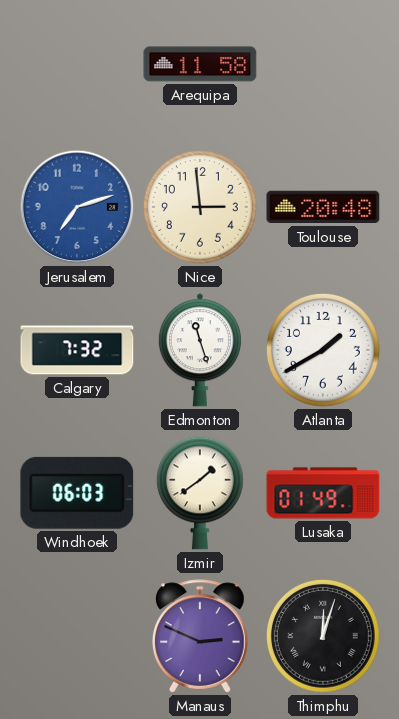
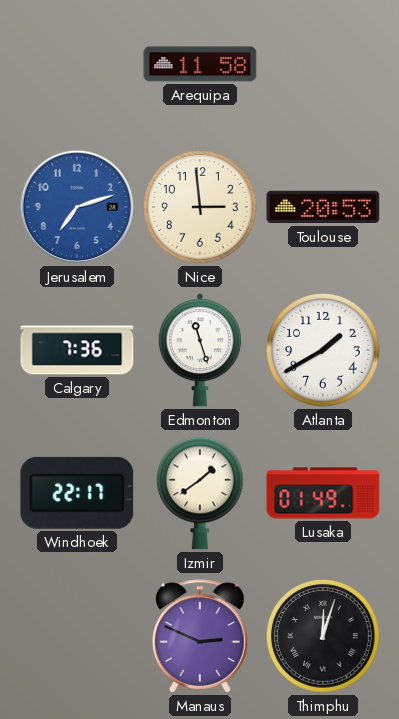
Toulouse: 20:48 -> 20:53
Calgary: 7:32 -> 7:36
Windhoek: 06:03 -> 22:17
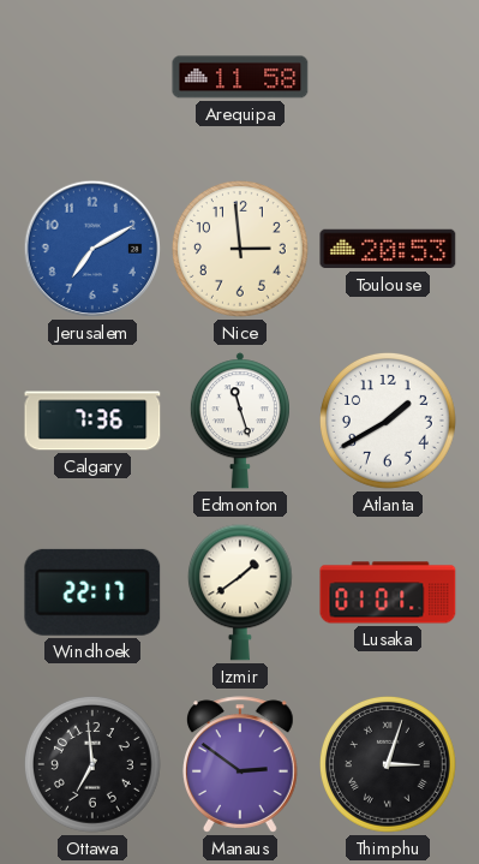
Jerusalem: 7:12 -> 7:10
Lusaka: 01:49 -> 01:01
Ottawa: none -> 6:59
Manaus: 2:49 -> 2:51
Thimphu: 12:03 -> 3:03
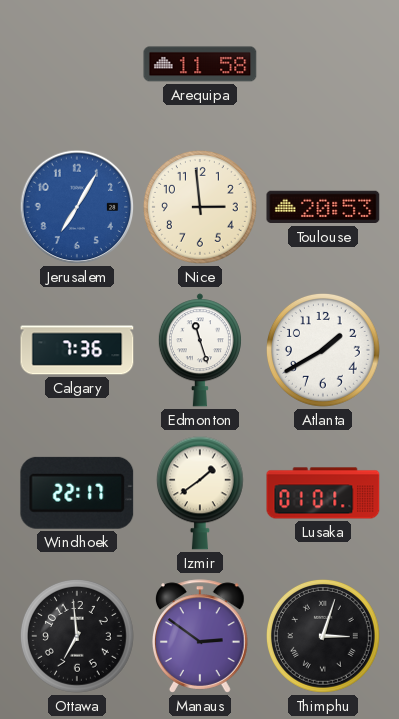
Jerusalem: 7:10 -> 7:05
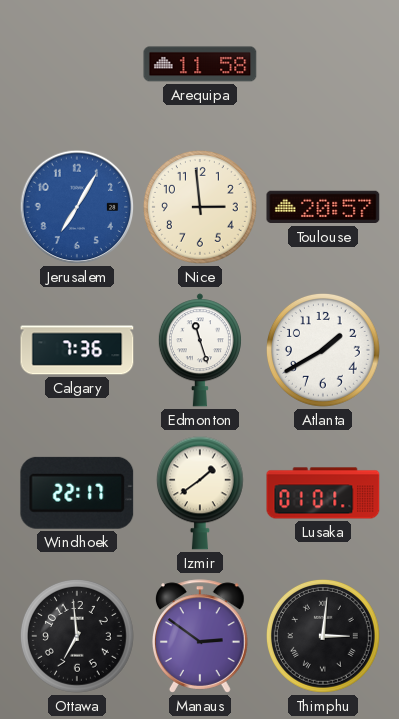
Toulouse: 20:53 -> 20:57
Thimphu: 3:03 -> 3:01
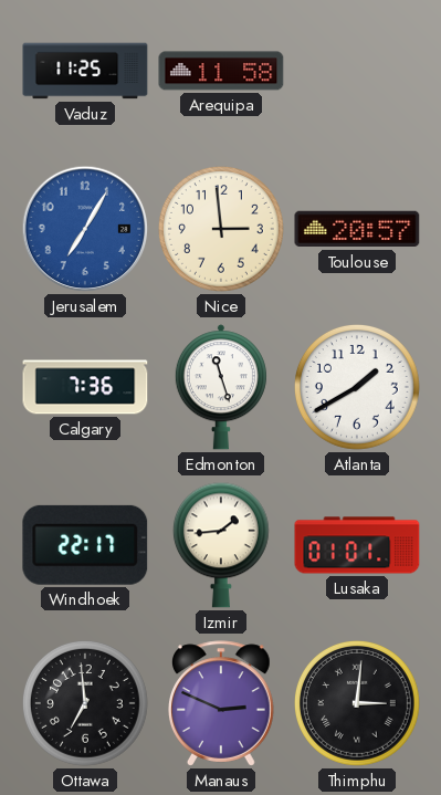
Vaduz: none -> 11:25
Izmir: 1:39 -> 1:44
Manaus: 2:51 -> 2:49
